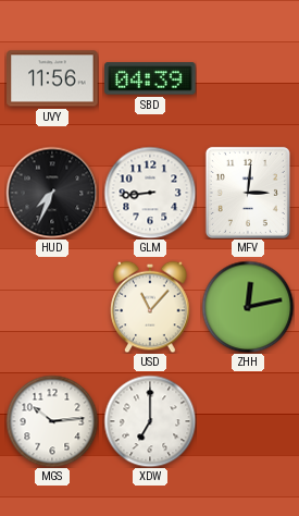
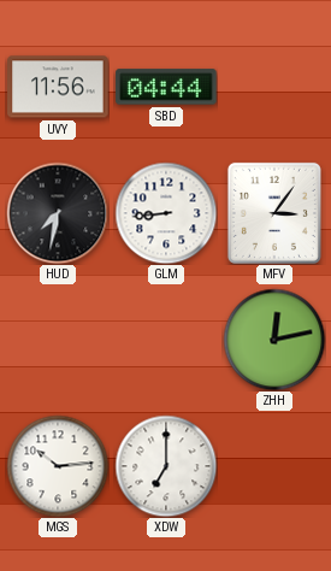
SBD: 04:39 -> 04:44
HUD: 7:34 -> 7:32
MFV: 3:01 -> 3:06
USD: 11:07 -> none
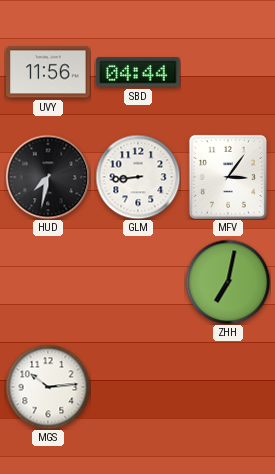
ZHH: 12:13 -> 7:02
XDW: 7:00 -> none
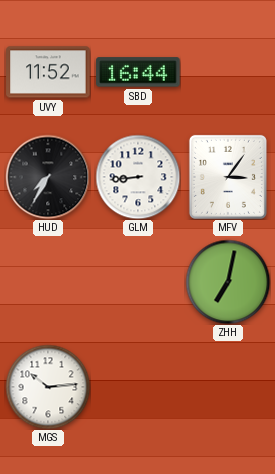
UVY: 11:56 -> 11:52
SBD: 04:44 -> 16:44
HUD: 7:32 -> 7:35
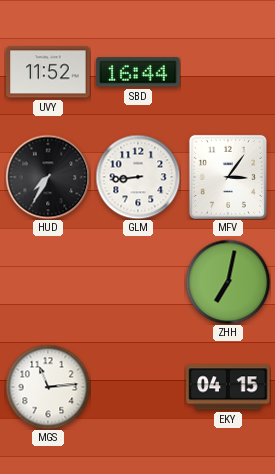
MGS: 10:14 -> 11:14
EKY: none -> 04:15
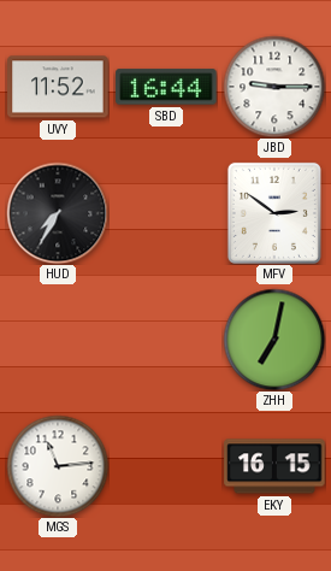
JBD: none -> 9:15
GLM: 8:44 -> none
MFV: 3:06 -> 2:51
EKY: 04:15 -> 16:15
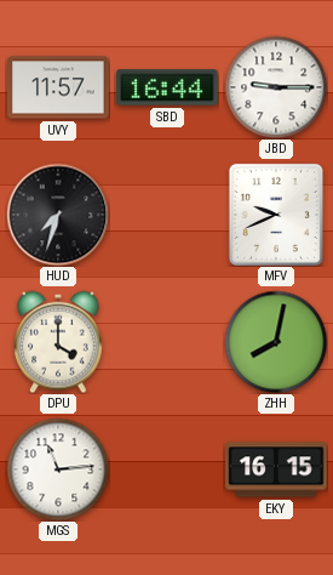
UVY: 11:52 -> 11:57
HUD: 7:35 -> 7:33
MFV: 2:51 -> 9:41
DPU: none -> 4:00
ZHH: 7:02 -> 8:02
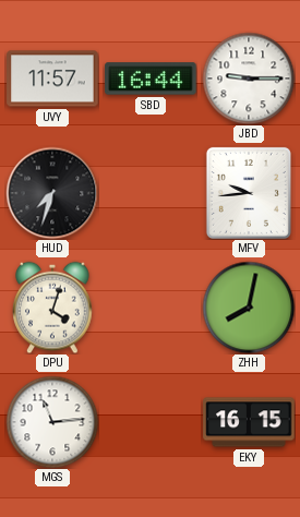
MFV: 9:41 -> 9:44
DPU: 4:00 -> 4:03
